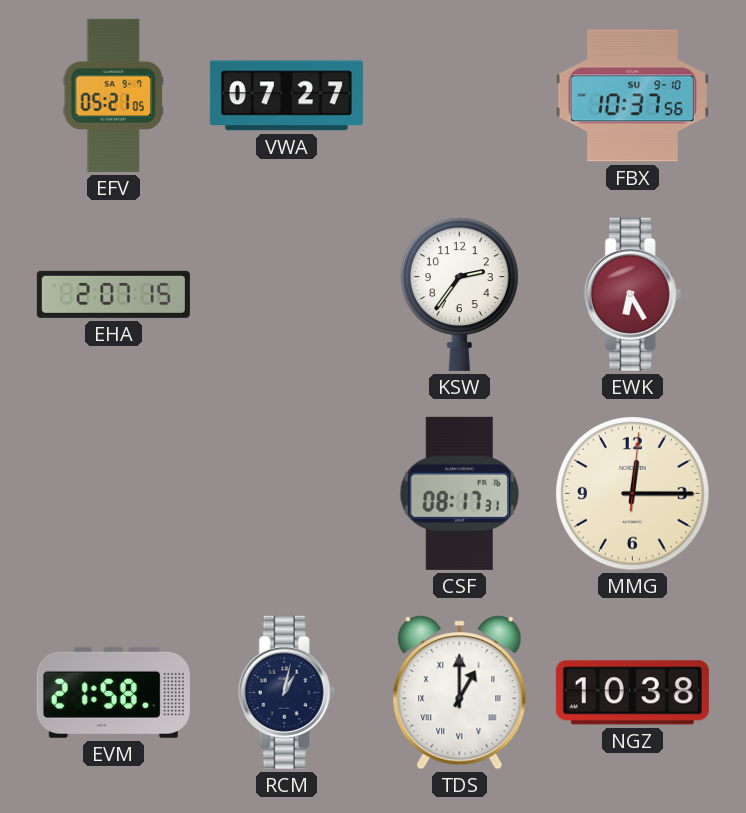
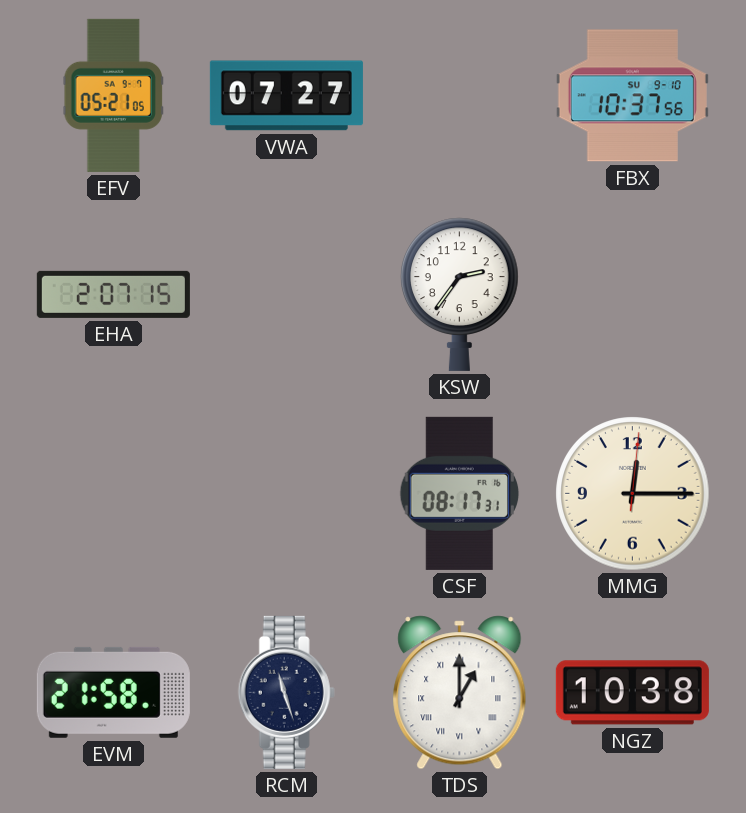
EWK: 6:25 -> none
RCM: 1:02 -> 11:27
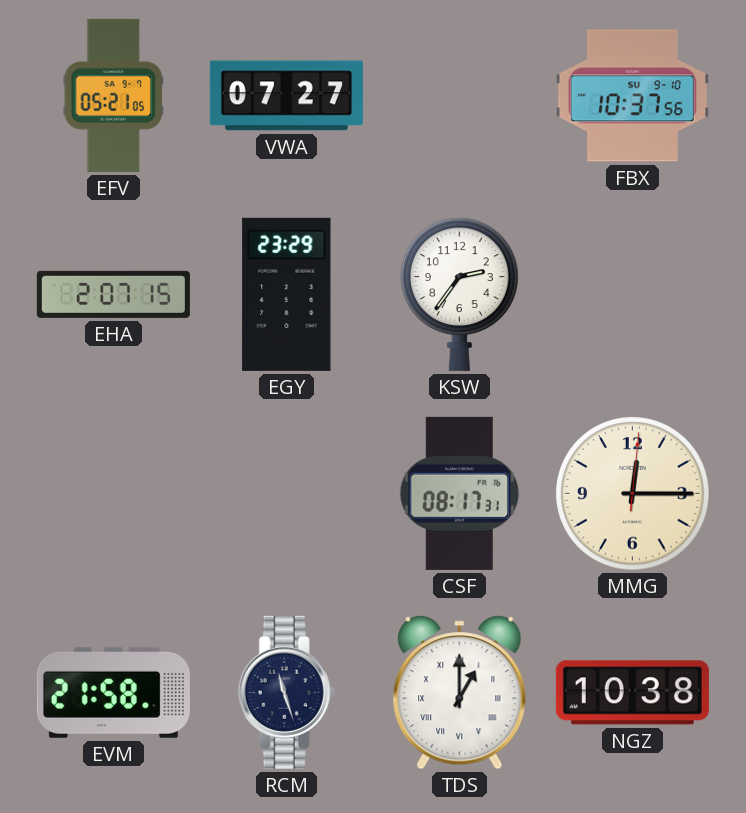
EGY: none -> 23:29
